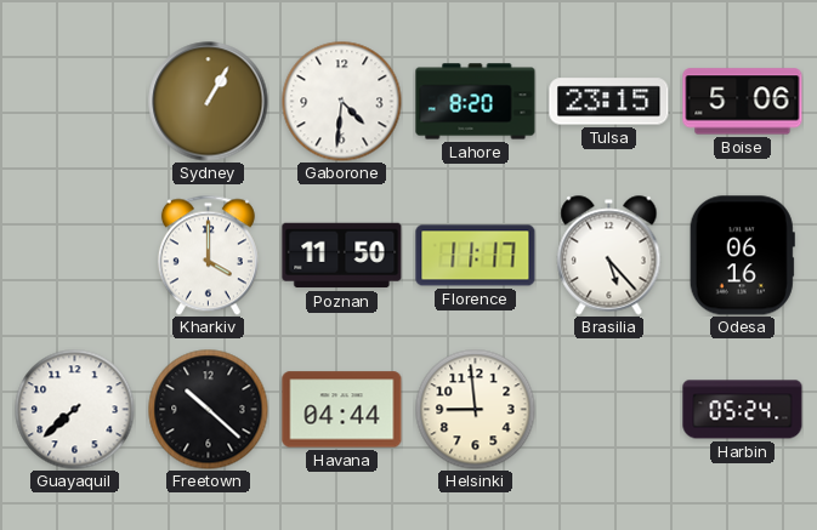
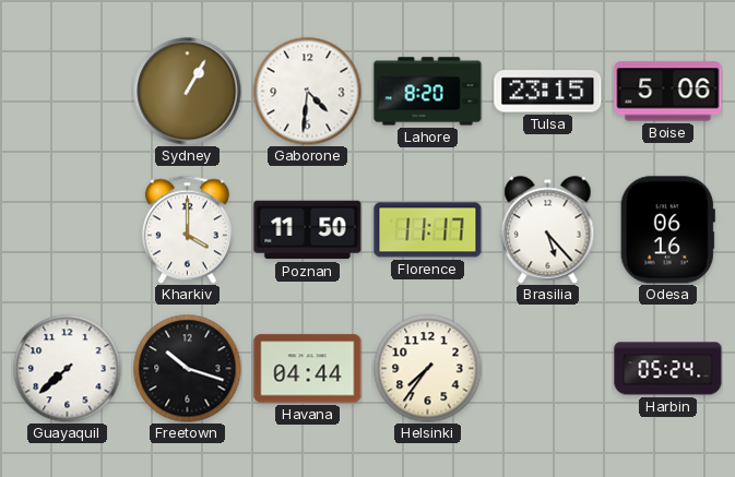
Freetown: 10:22 -> 10:18
Helsinki: 8:59 -> 7:36
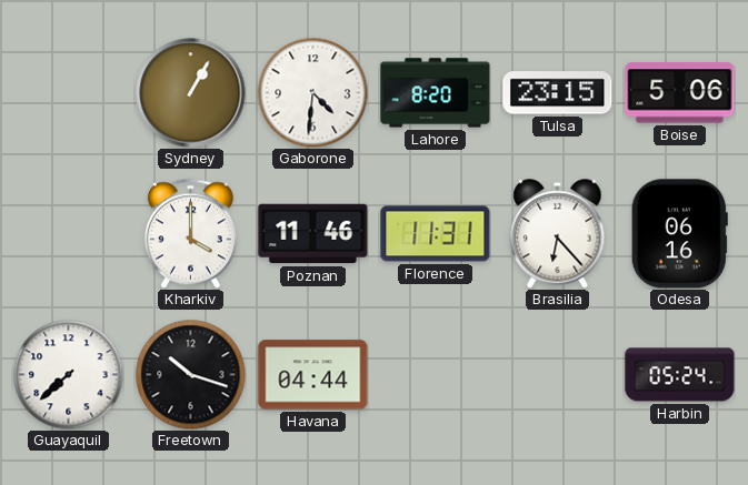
Poznan: 11:50 -> 11:46
Florence: 11:17 -> 11:31
Brasilia: 5:23 -> 6:23
Helsinki: 7:36 -> none
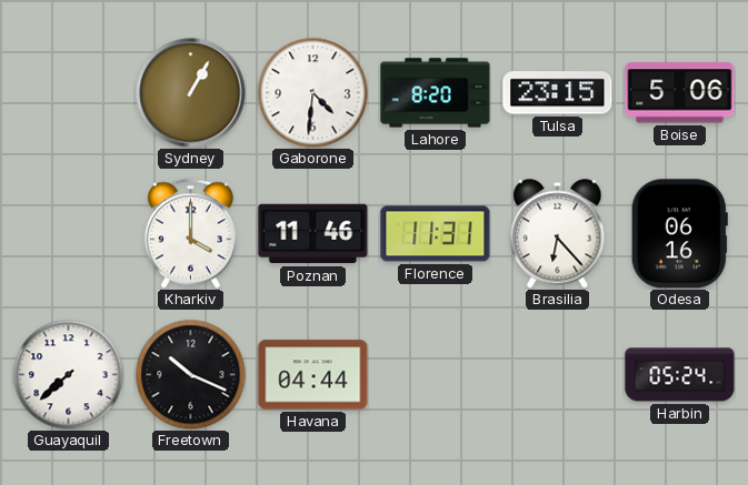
Freetown: 10:18 -> 10:19
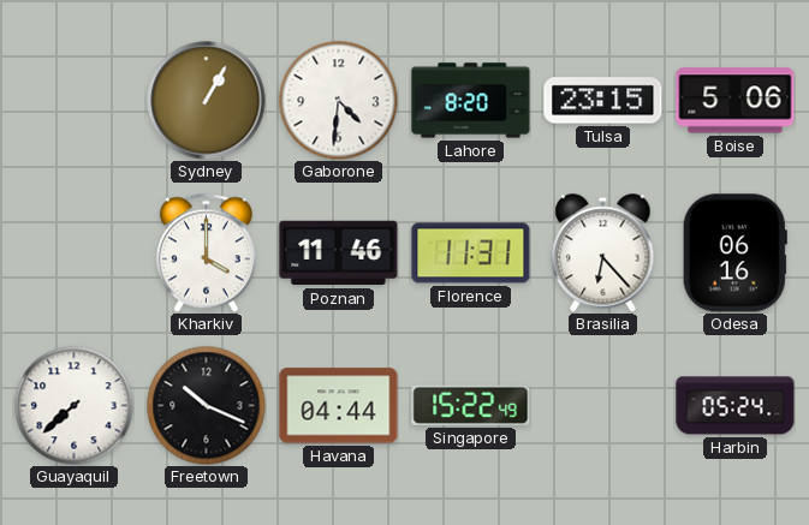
Singapore: none -> 15:22
